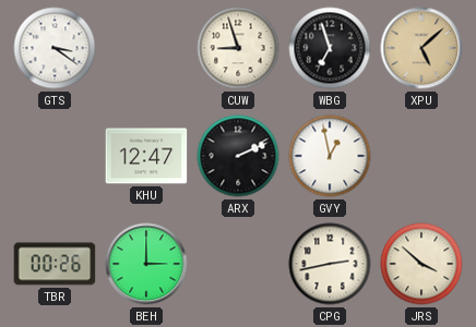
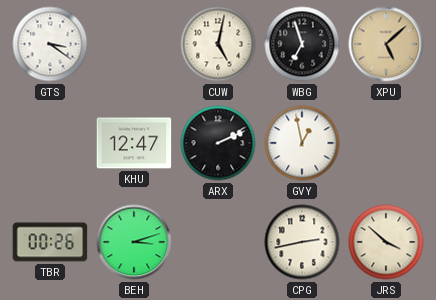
CUW: 8:57 -> 5:02
BEH: 3:00 -> 3:12
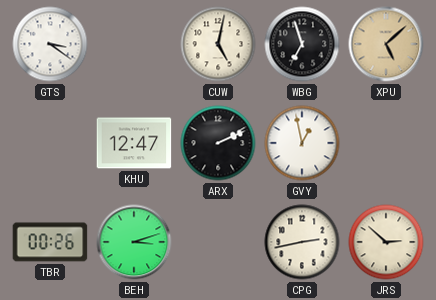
JRS: 3:52 -> 2:52
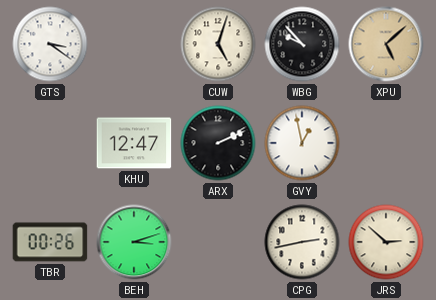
CUW: 5:02 -> 5:03
WBG: 6:57 -> 9:53
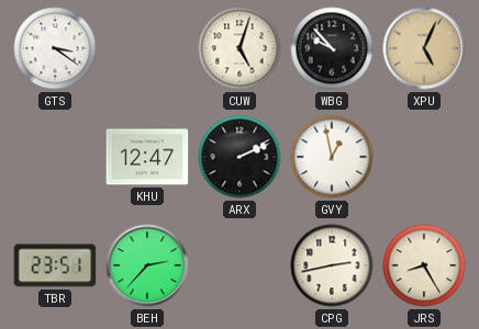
XPU: 5:08 -> 5:04
TBR: 00:26 -> 23:51
BEH: 3:12 -> 2:37
JRS: 2:52 -> 8:25
